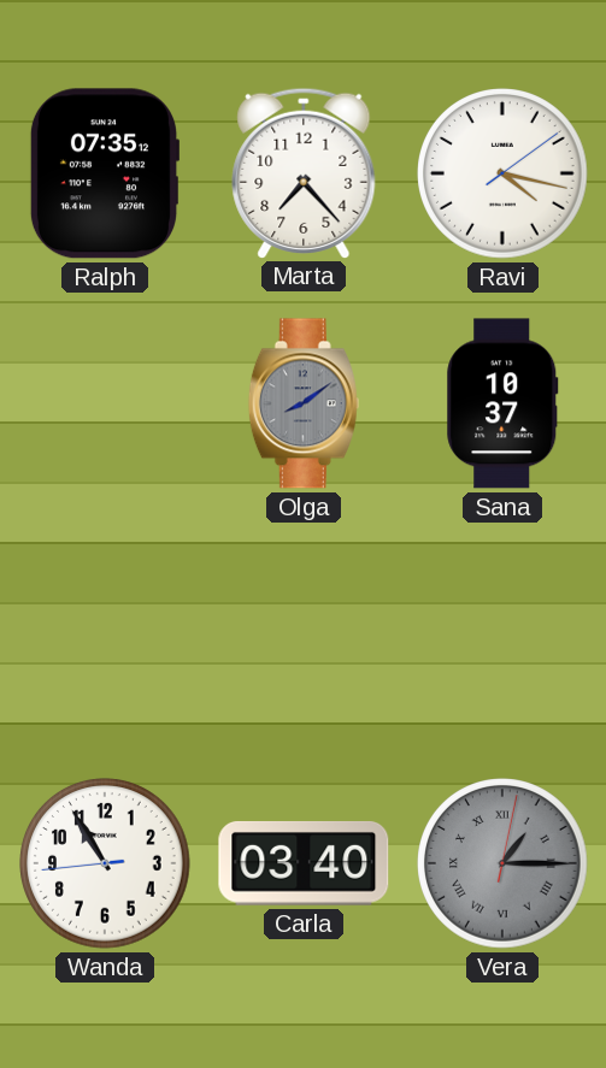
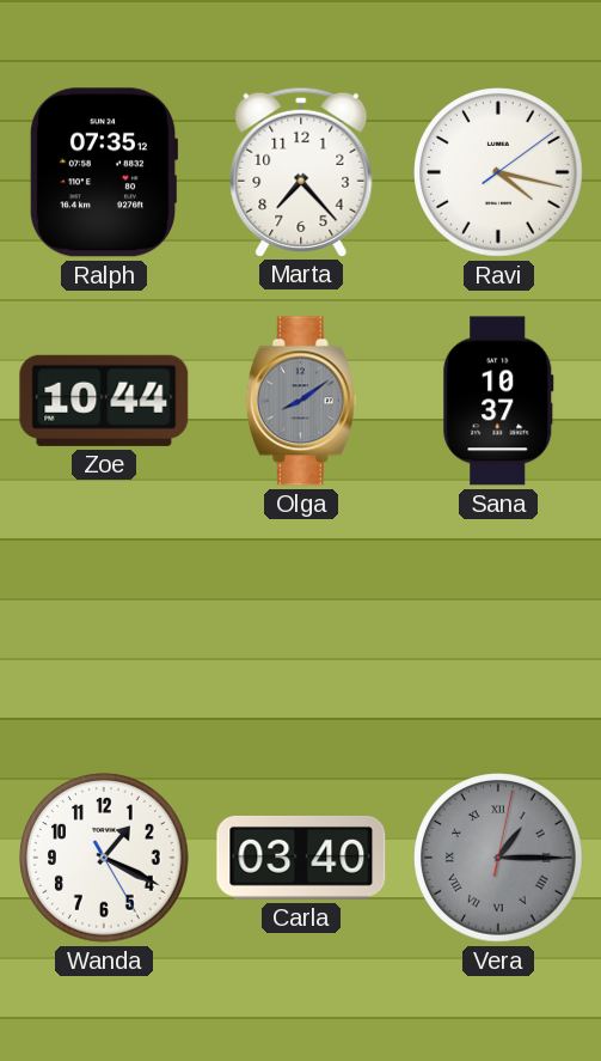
Zoe: none -> 10:44
Wanda: 10:54 -> 1:19
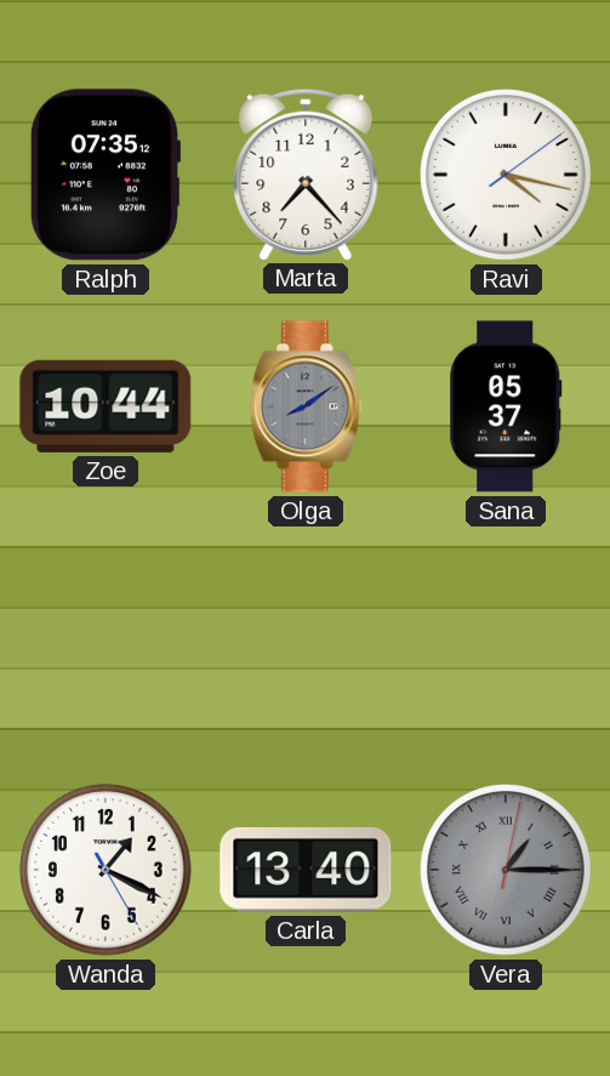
Sana: 10:37 -> 05:37
Carla: 03:40 -> 13:40
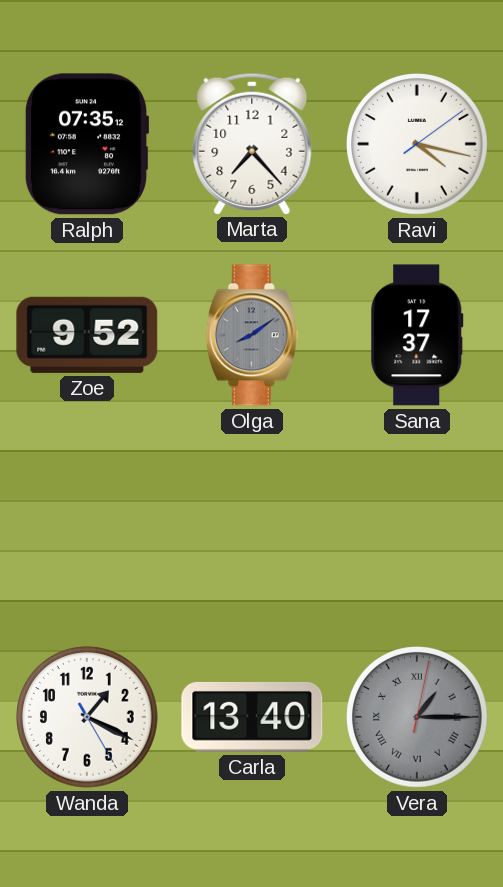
Zoe: 10:44 -> 9:52
Sana: 05:37 -> 17:37
